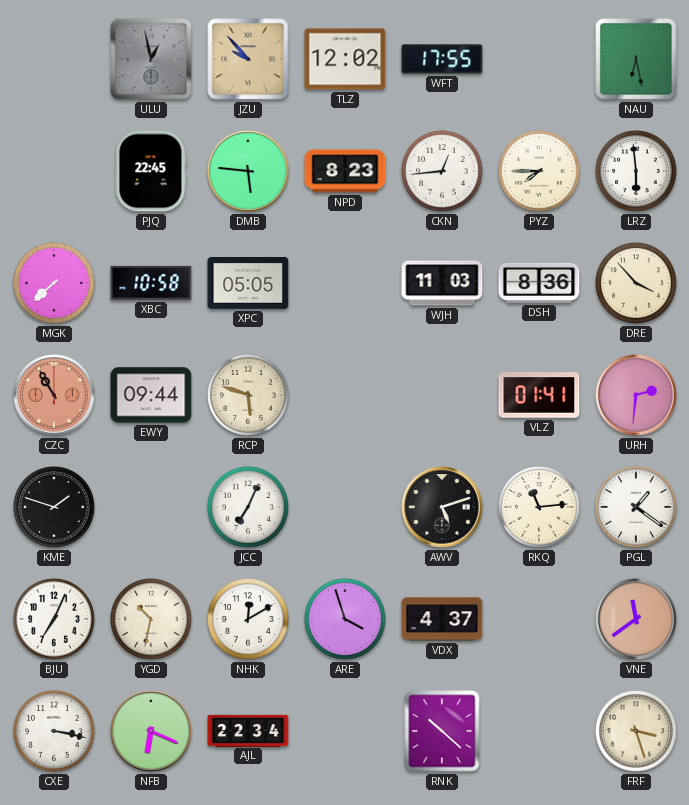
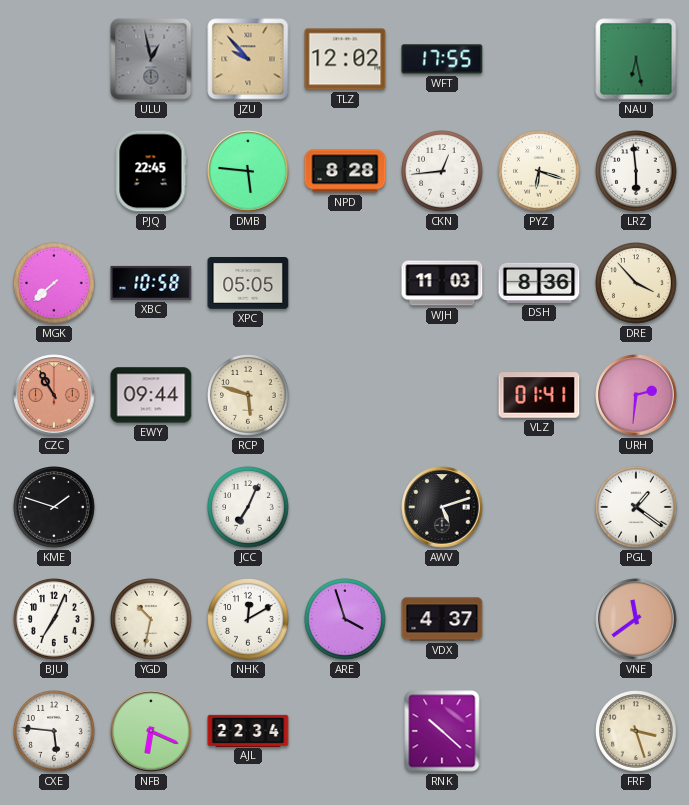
NPD: 8:23 -> 8:28
PYZ: 7:45 -> 6:18
RKQ: 11:14 -> none
CXE: 3:17 -> 5:46
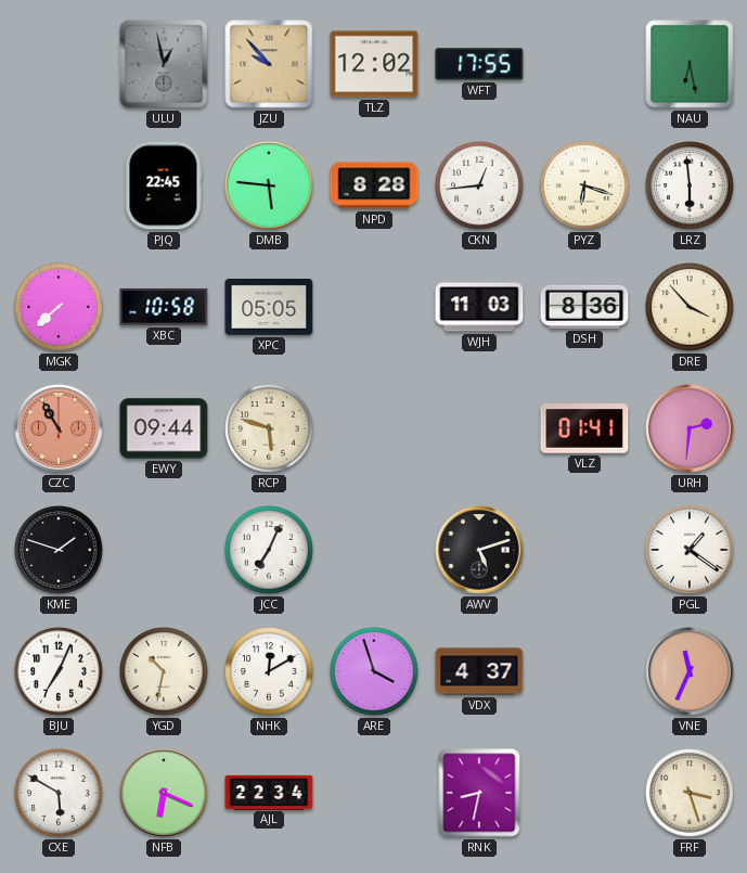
VNE: 11:39 -> 11:34
CXE: 5:46 -> 5:50
RNK: 10:22 -> 8:32
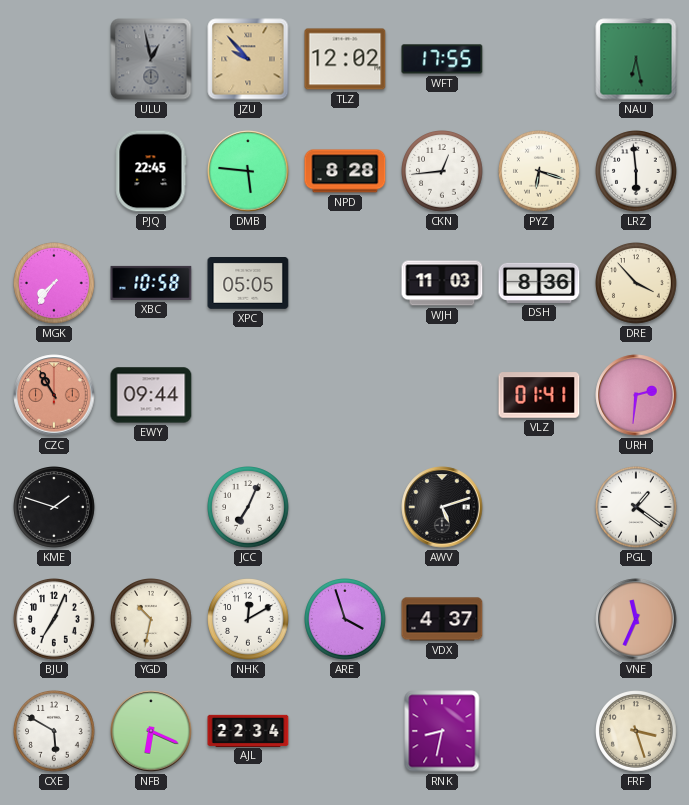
MGK: 7:38 -> 7:36
RCP: 5:48 -> none
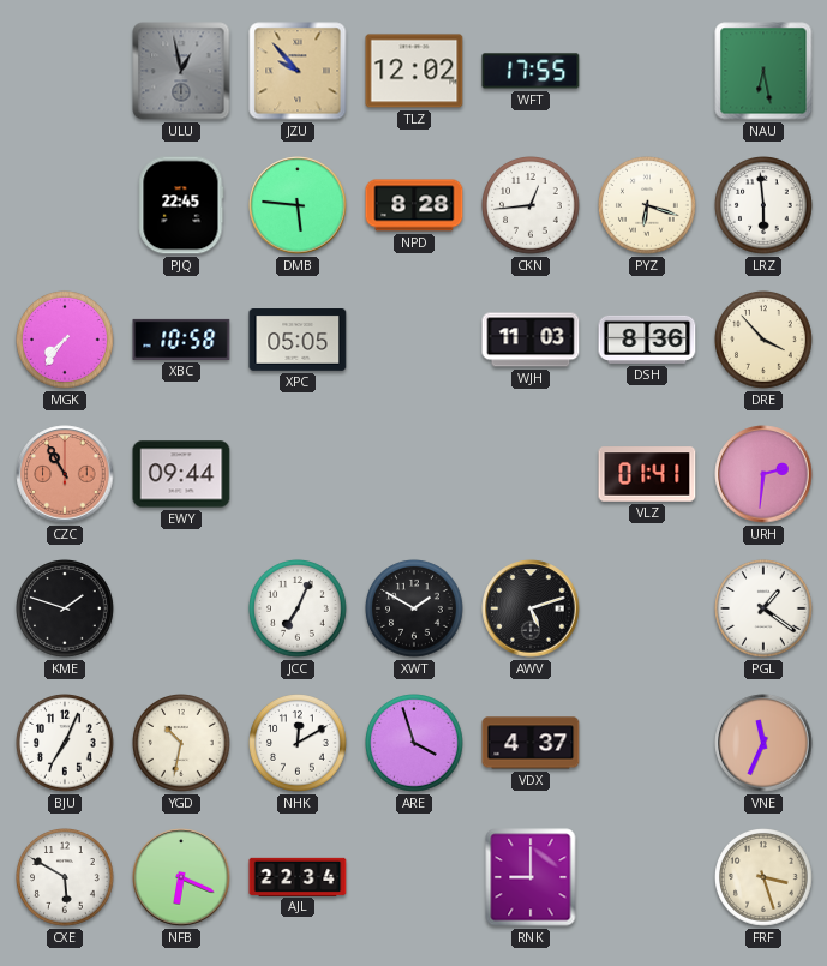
XWT: none -> 1:50
RNK: 8:32 -> 9:00
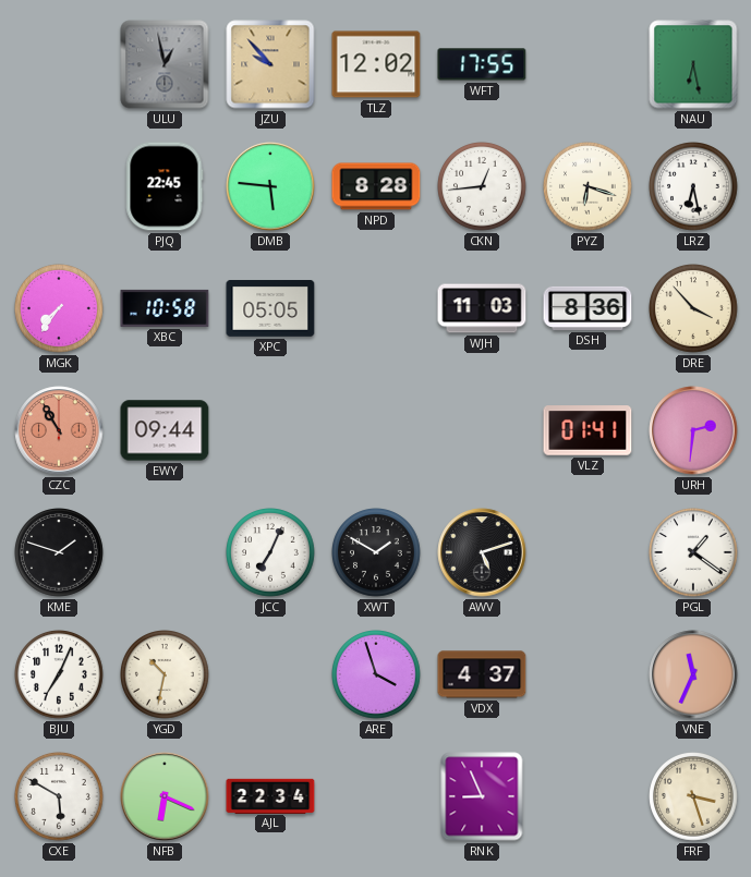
LRZ: 5:59 -> 6:28
NHK: 12:10 -> none
RNK: 9:00 -> 8:56
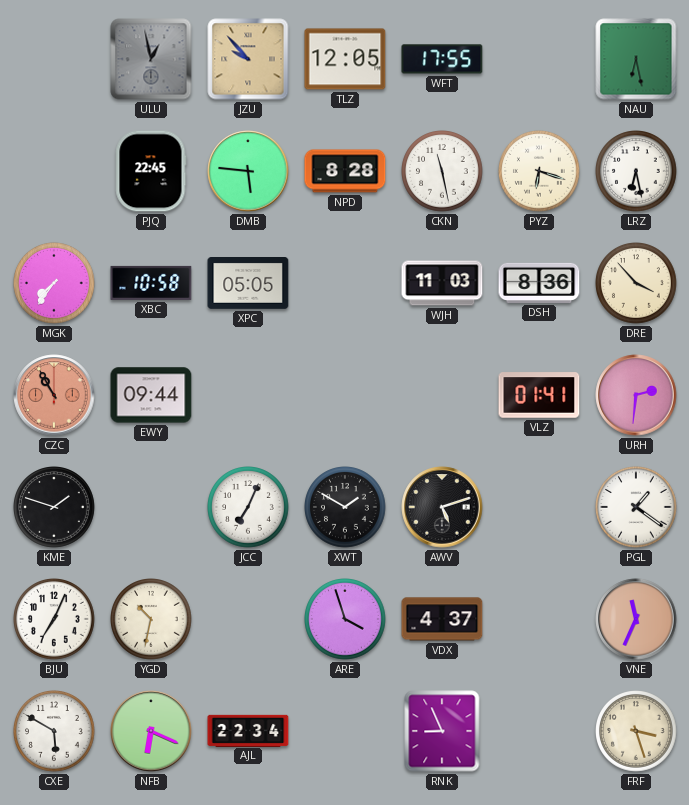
TLZ: 12:02 -> 12:05
CKN: 12:44 -> 11:28
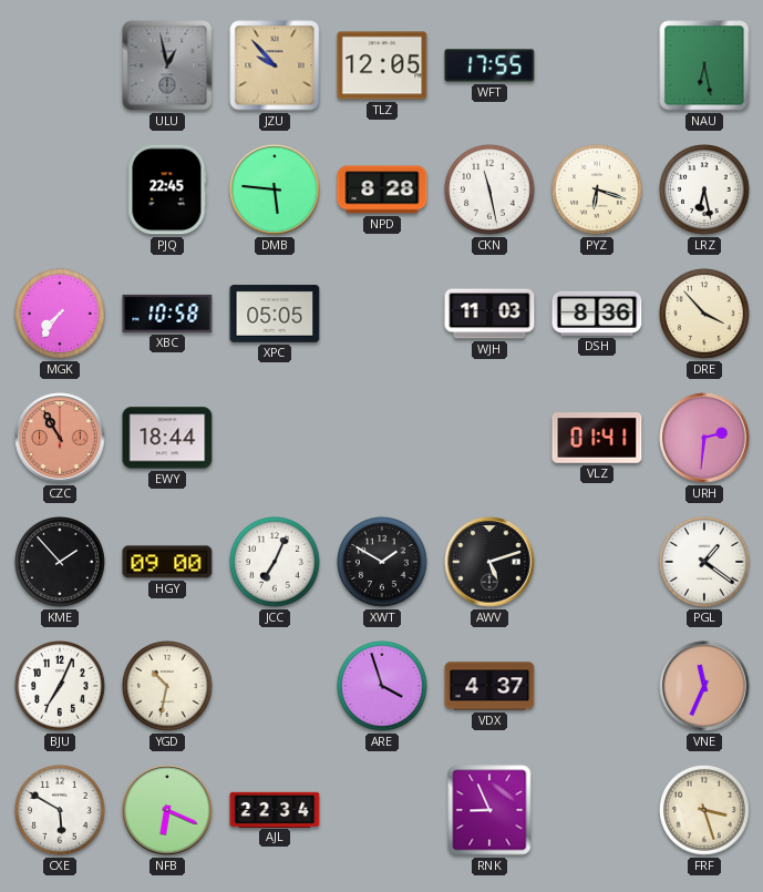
EWY: 09:44 -> 18:44
KME: 1:48 -> 1:53
HGY: none -> 09:00
